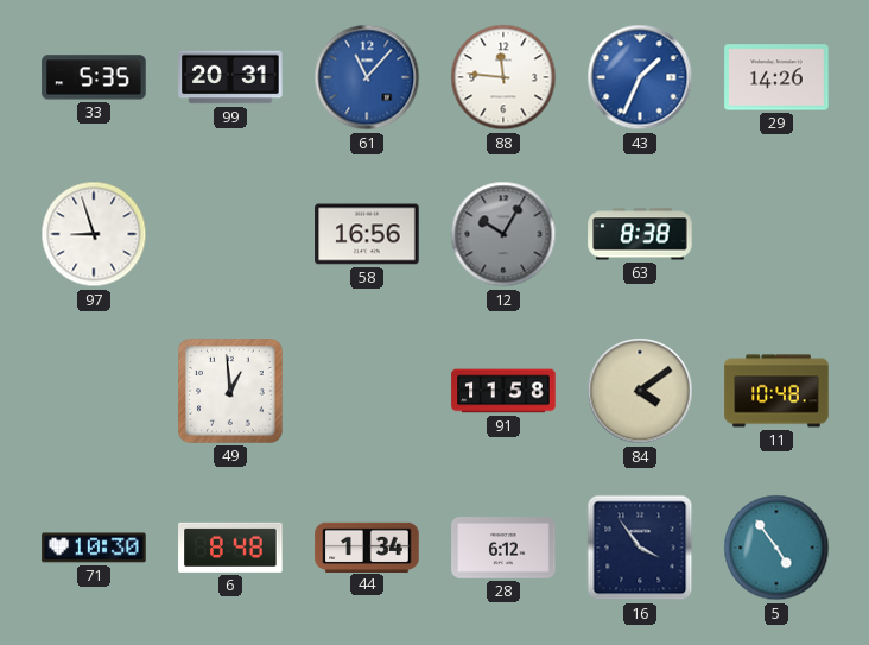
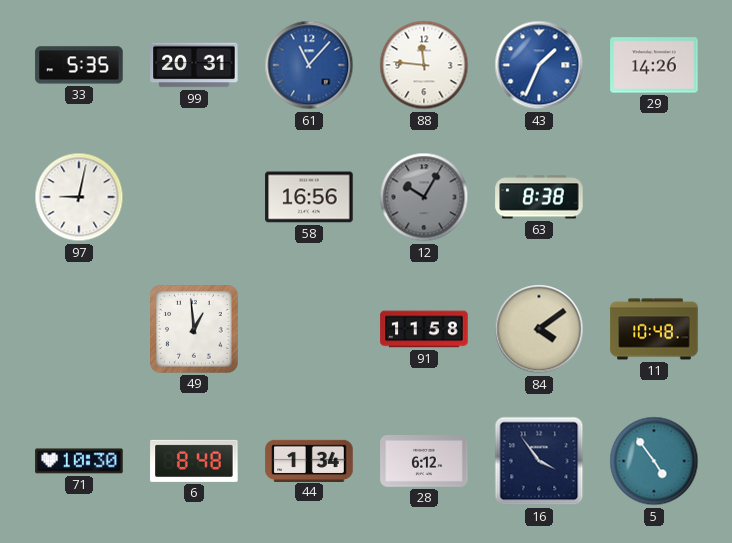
97: 8:57 -> 9:02
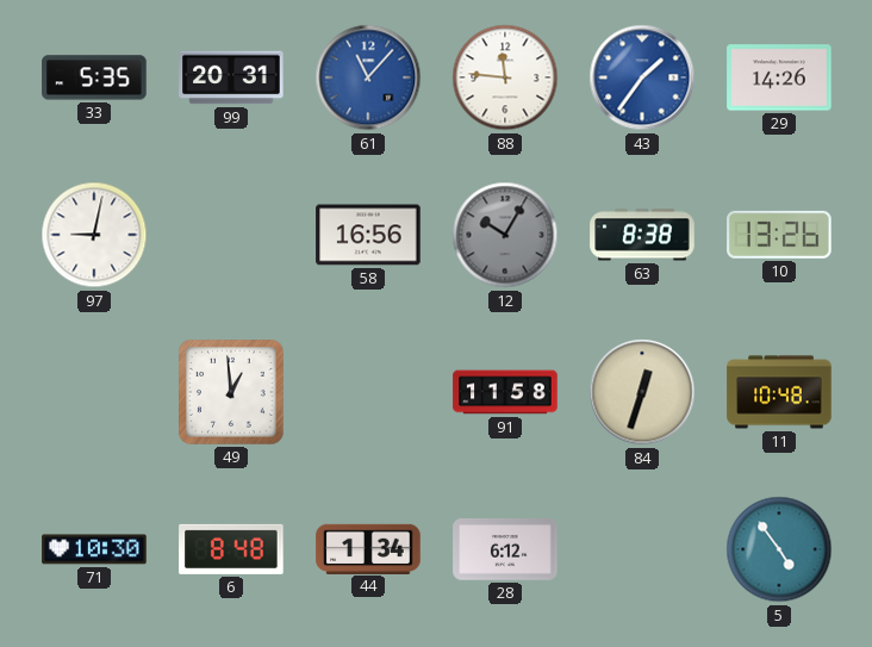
43: 1:34 -> 1:36
10: none -> 13:26
84: 4:09 -> 12:33
16: 3:54 -> none
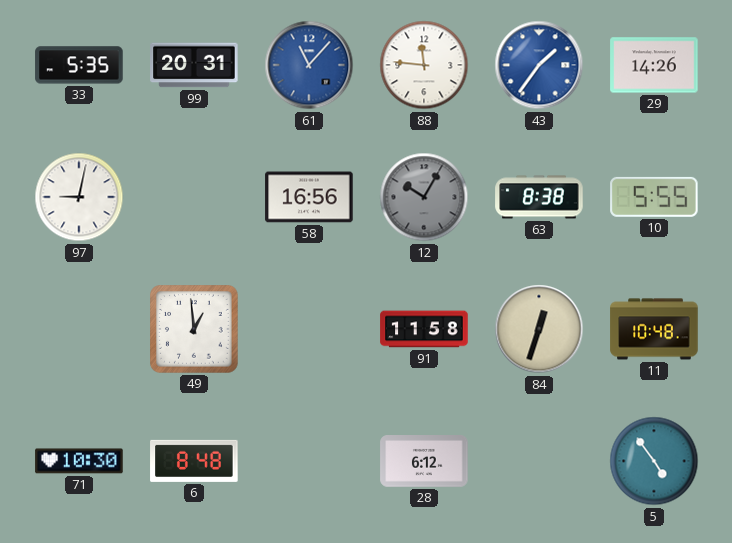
10: 13:26 -> 5:55
44: 1:34 -> none
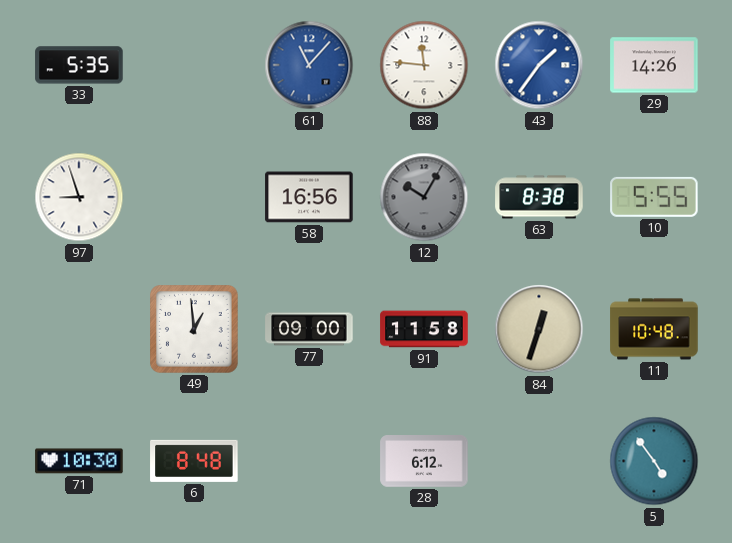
99: 20:31 -> none
97: 9:02 -> 8:57
77: none -> 09:00
